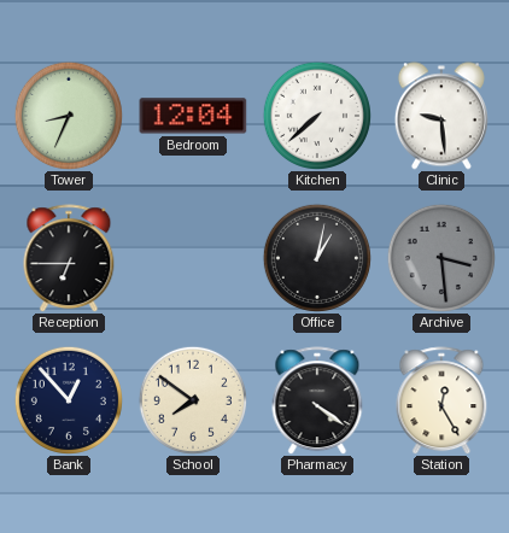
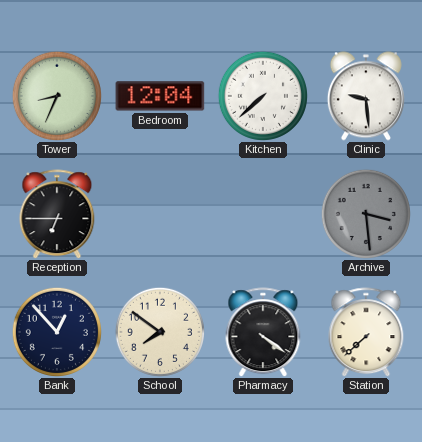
Office: 1:02 -> none
Station: 12:25 -> 7:38
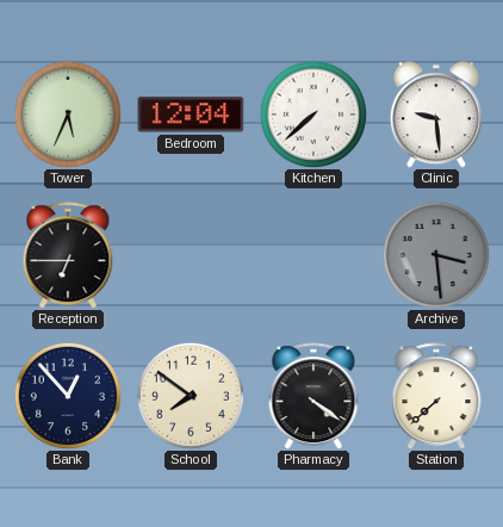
Tower: 8:34 -> 5:34
